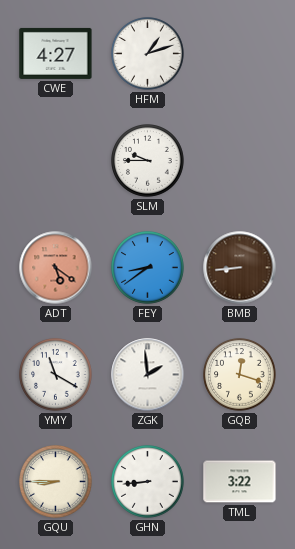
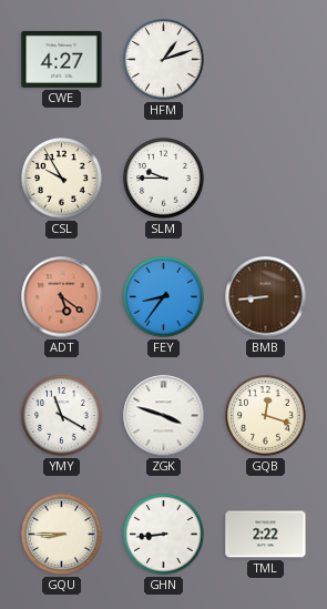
CSL: none -> 9:55
FEY: 8:39 -> 8:36
ZGK: 1:59 -> 3:48
TML: 3:22 -> 2:22
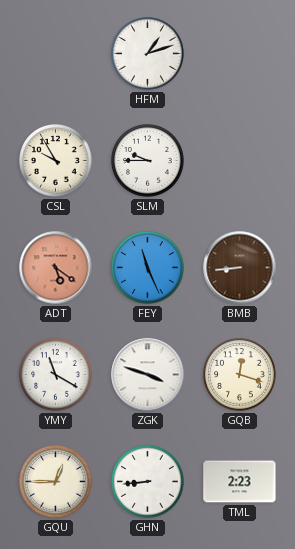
CWE: 4:27 -> none
FEY: 8:36 -> 11:26
GQU: 8:45 -> 12:45
TML: 2:22 -> 2:23
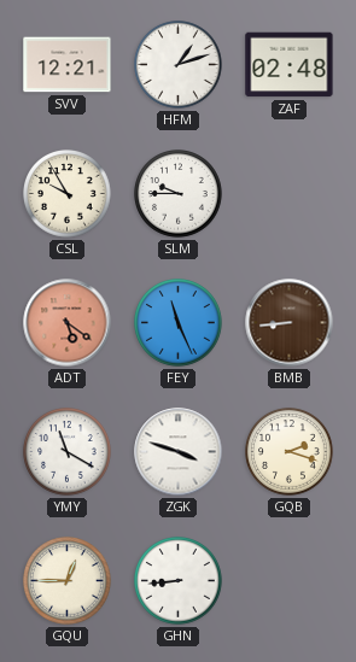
SVV: none -> 12:21
ZAF: none -> 02:48
GQB: 12:18 -> 2:18
TML: 2:23 -> none
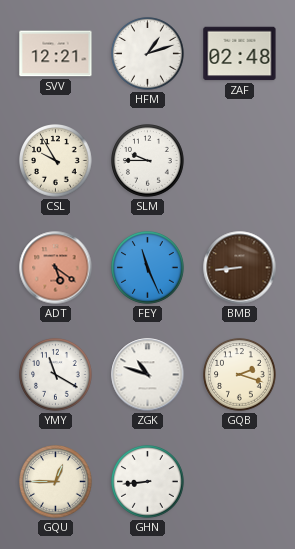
ZGK: 3:48 -> 10:48
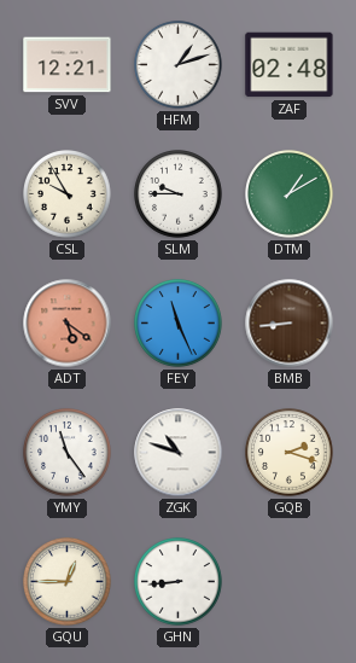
DTM: none -> 1:10
YMY: 11:20 -> 11:24
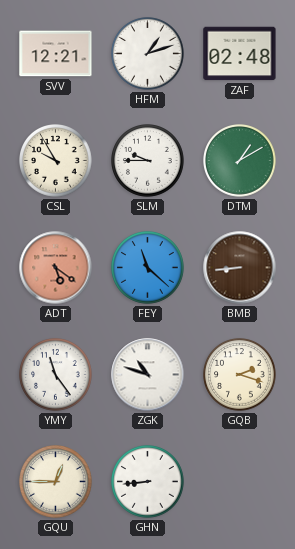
FEY: 11:26 -> 11:22
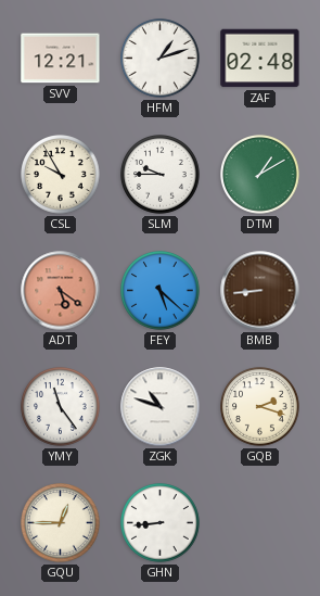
FEY: 11:22 -> 5:22
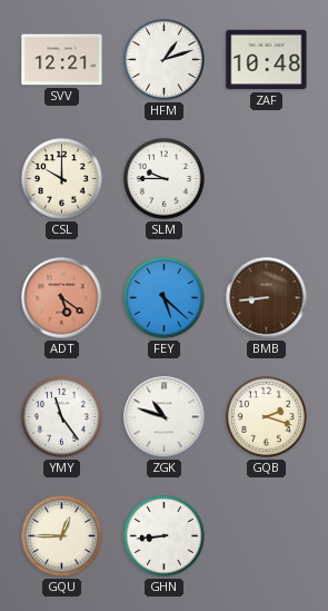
ZAF: 02:48 -> 10:48
CSL: 9:55 -> 10:00
DTM: 1:10 -> none
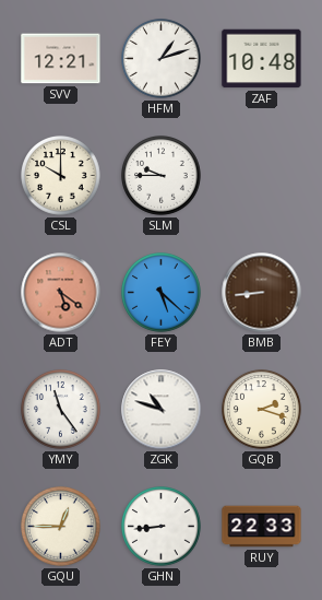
RUY: none -> 22:33
